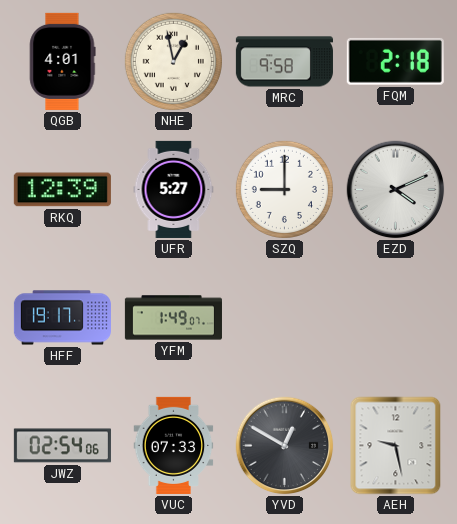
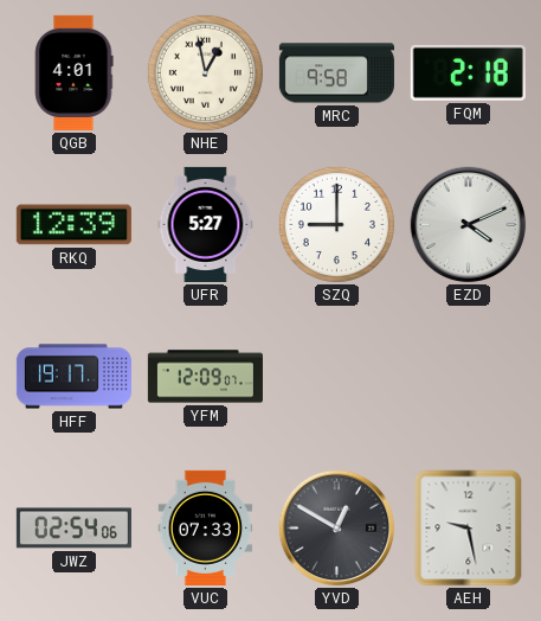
YFM: 1:49 -> 12:09
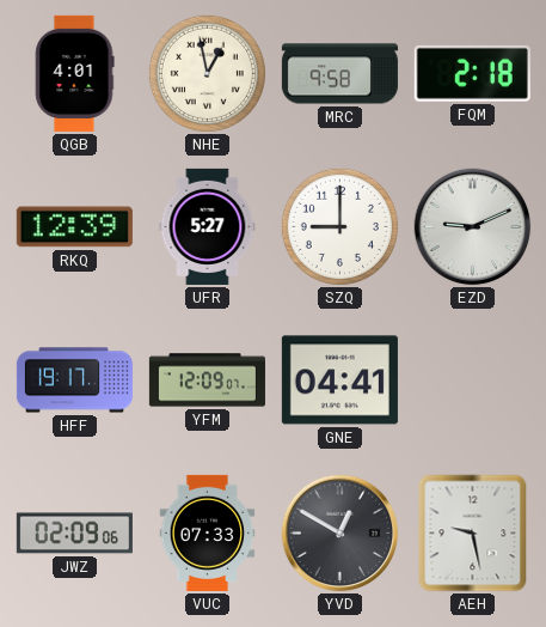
EZD: 4:11 -> 9:11
GNE: none -> 04:41
JWZ: 02:54 -> 02:09
